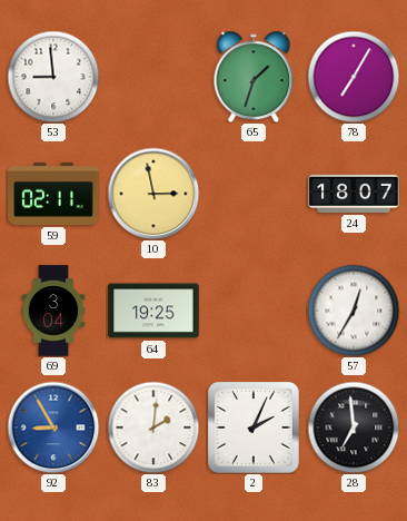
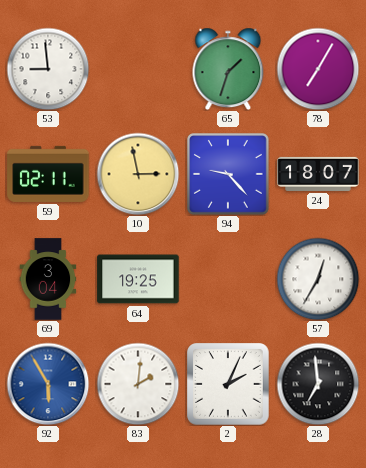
94: none -> 9:23
92: 8:55 -> 5:55
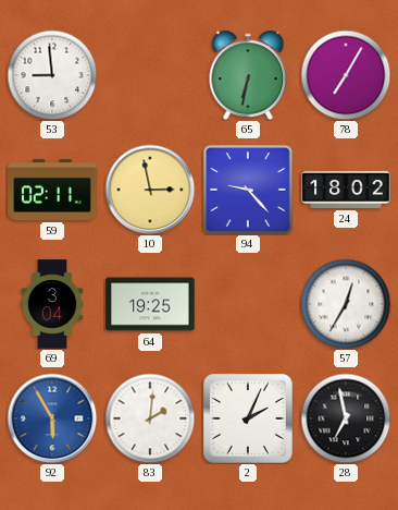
65: 1:33 -> 6:32
24: 18:07 -> 18:02
28: 6:59 -> 6:58
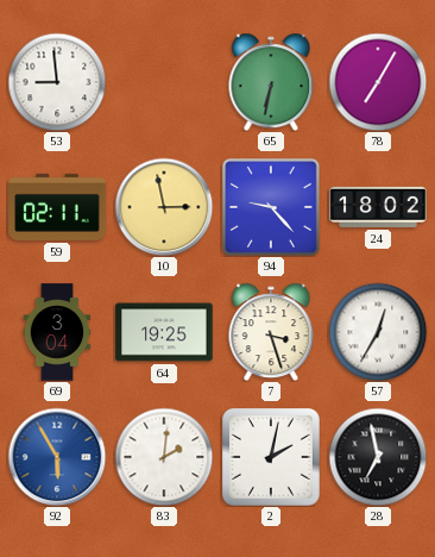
7: none -> 3:27
2: 2:04 -> 2:02
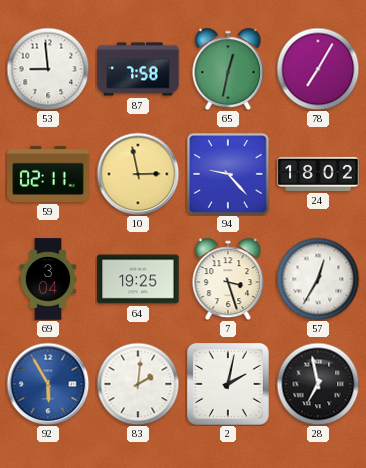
87: none -> 7:58
65: 6:32 -> 12:32
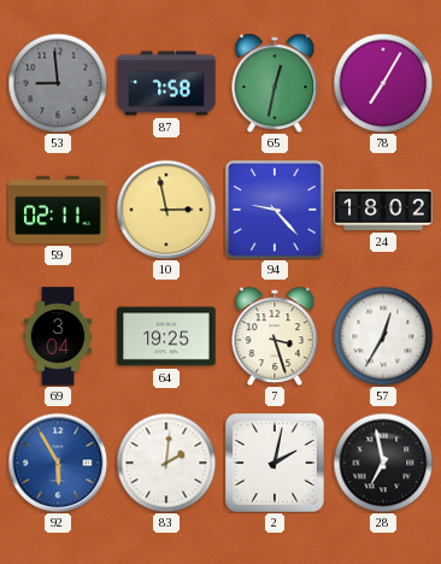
53 dial: white -> grey
